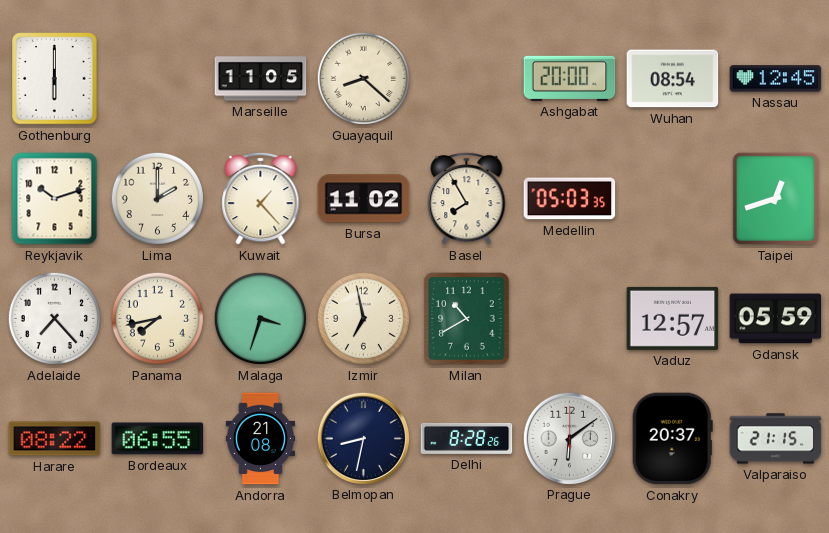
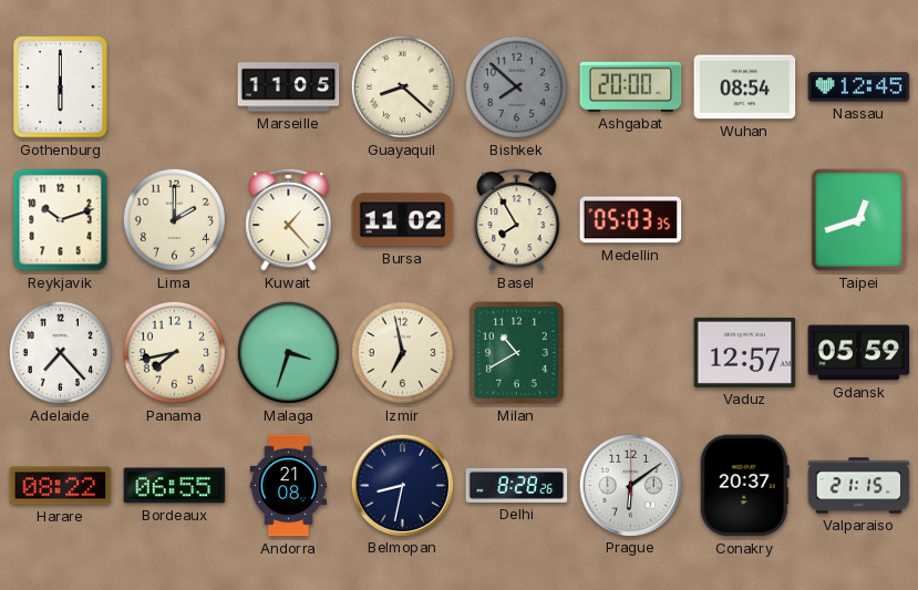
Bishkek: none -> 7:52
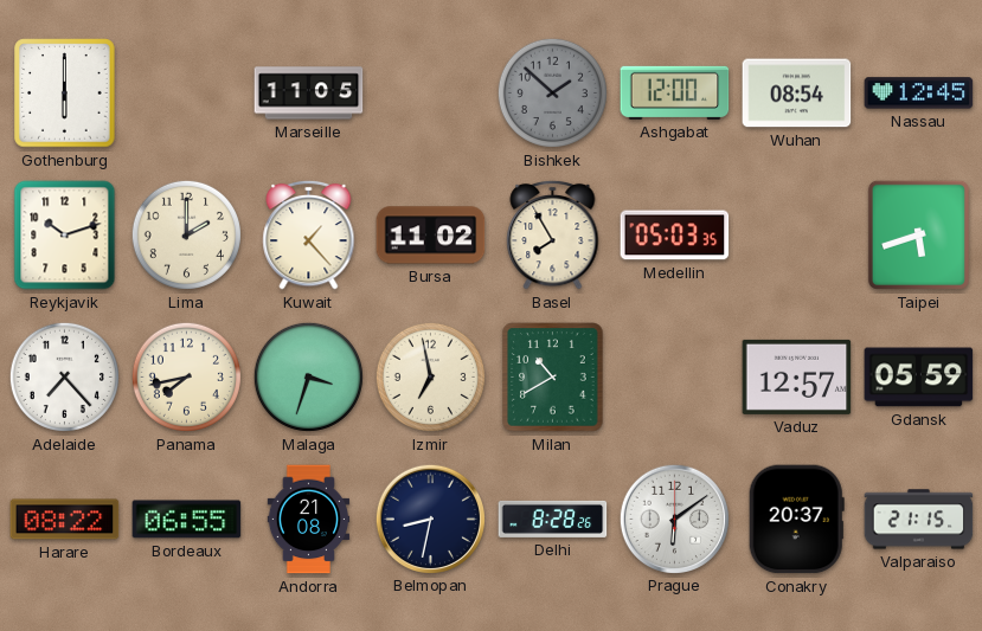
Guayaquil: 8:22 -> none
Bishkek: 7:52 -> 1:52
Ashgabat: 20:00 -> 12:00
Taipei: 12:42 -> 5:42
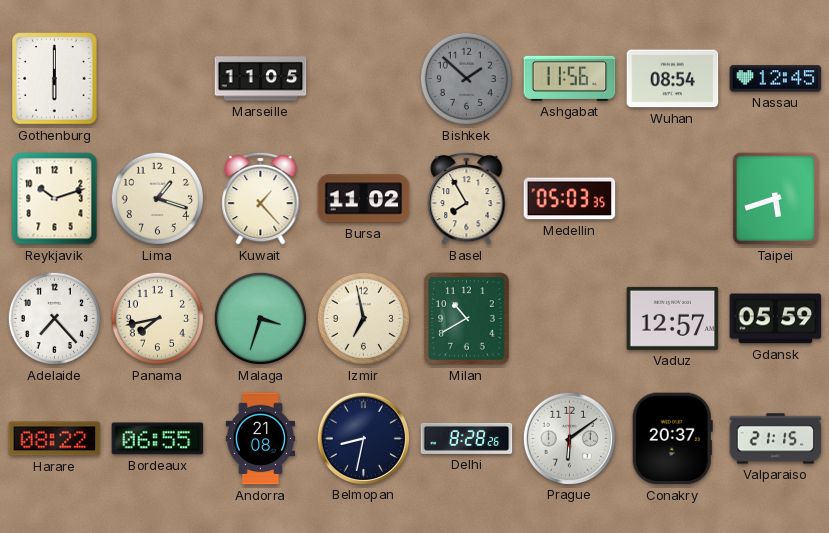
Ashgabat: 12:00 -> 11:56
Lima: 2:00 -> 1:18
